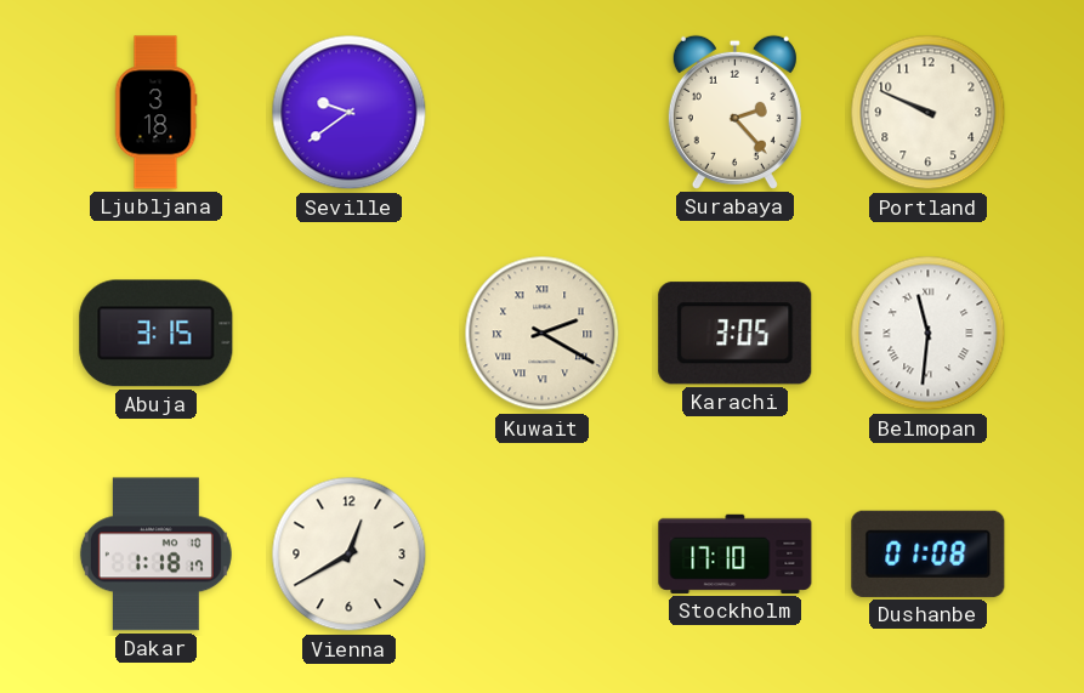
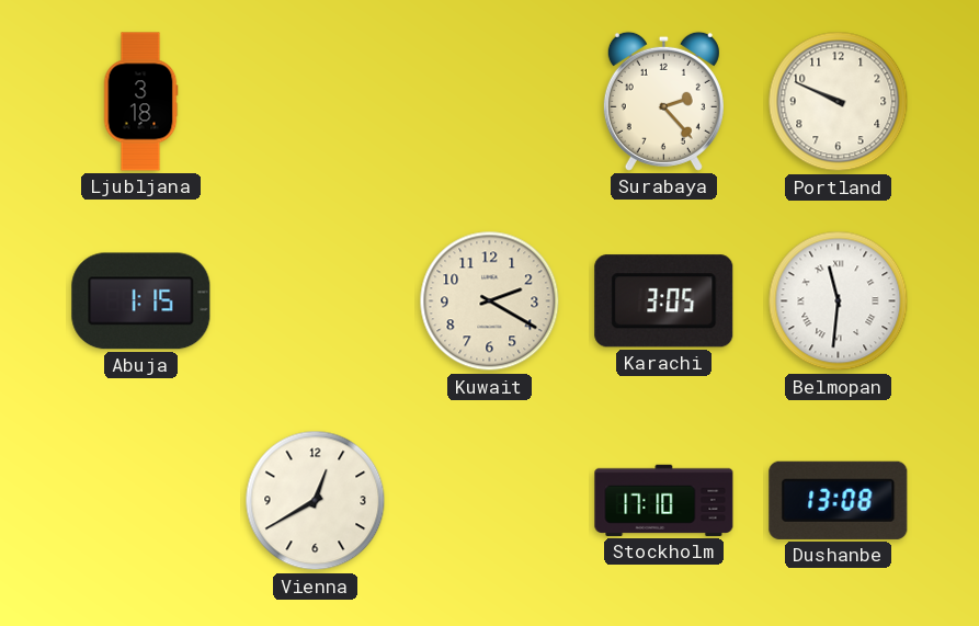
Seville: 9:39 -> none
Abuja: 3:15 -> 1:15
Kuwait numerals: Roman -> Arabic
Dakar: 1:18 -> none
Dushanbe: 01:08 -> 13:08
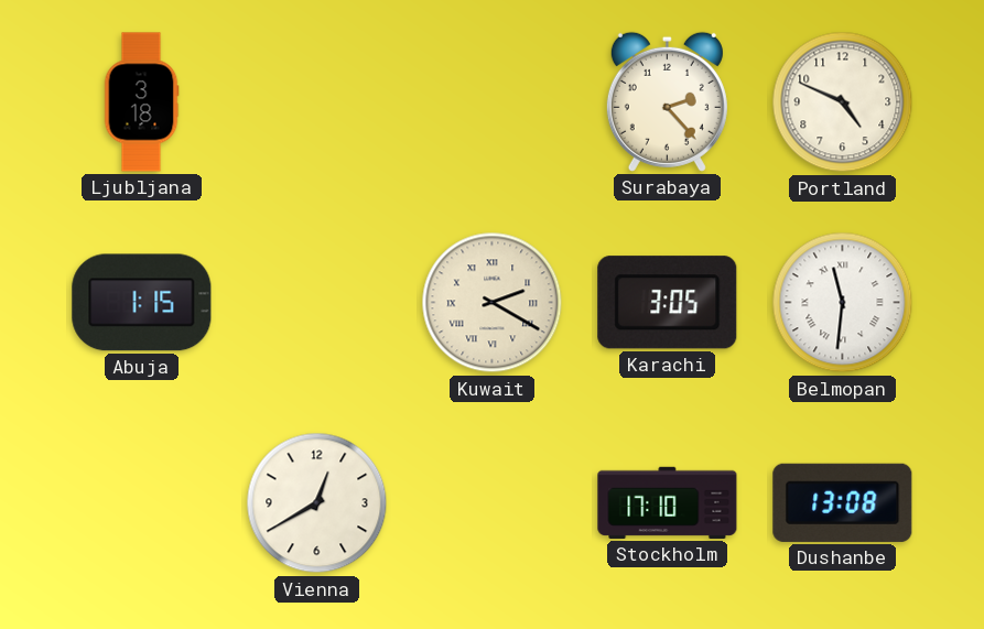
Portland: 9:49 -> 4:49
Kuwait numerals: Arabic -> Roman
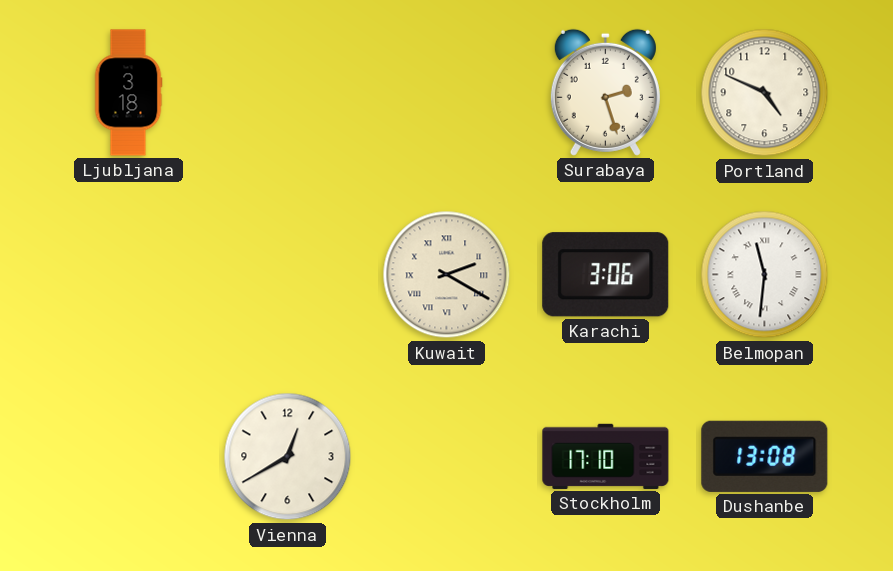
Surabaya: 2:23 -> 2:27
Abuja: 1:15 -> none
Karachi: 3:05 -> 3:06
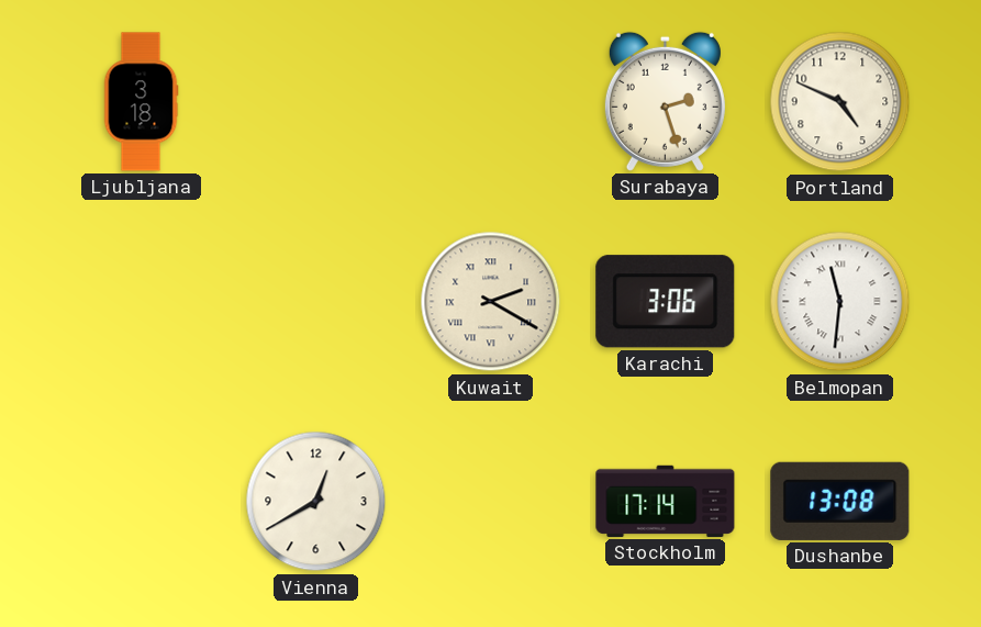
Stockholm: 17:10 -> 17:14
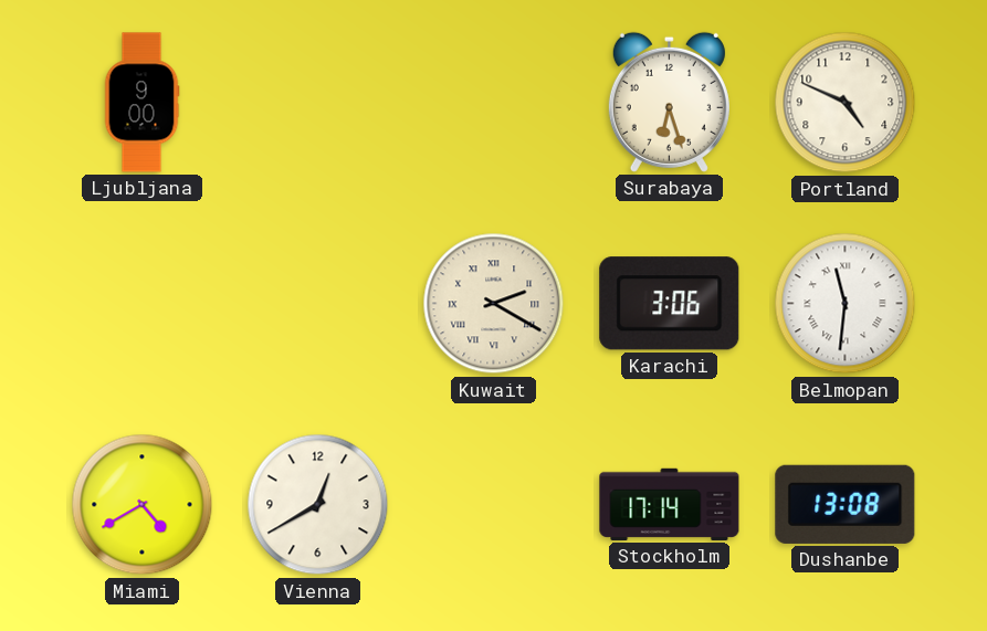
Ljubljana: 3:18 -> 9:00
Surabaya: 2:27 -> 6:27
Miami: none -> 4:40
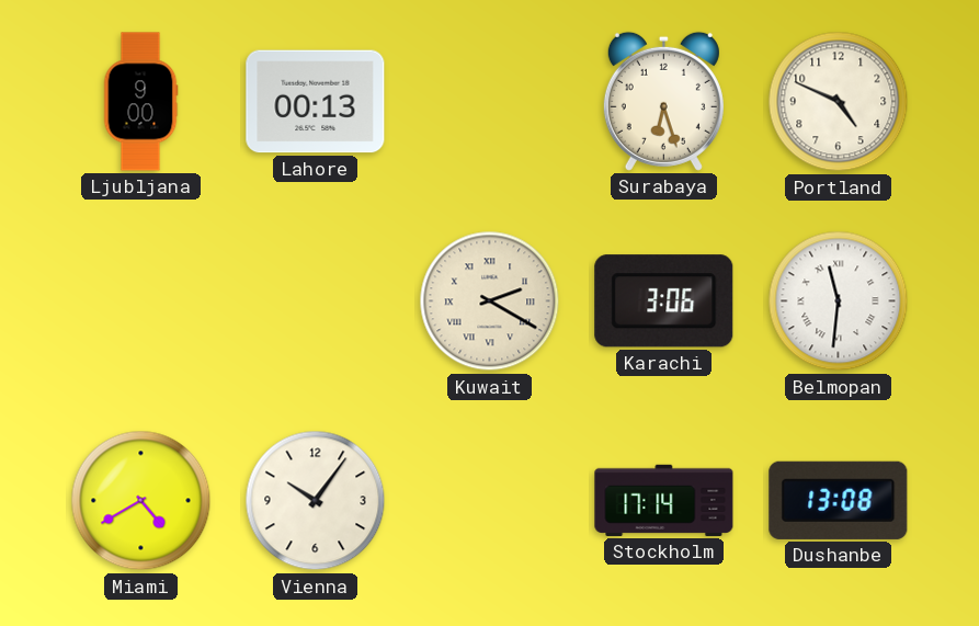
Lahore: none -> 00:13
Vienna: 12:40 -> 10:06
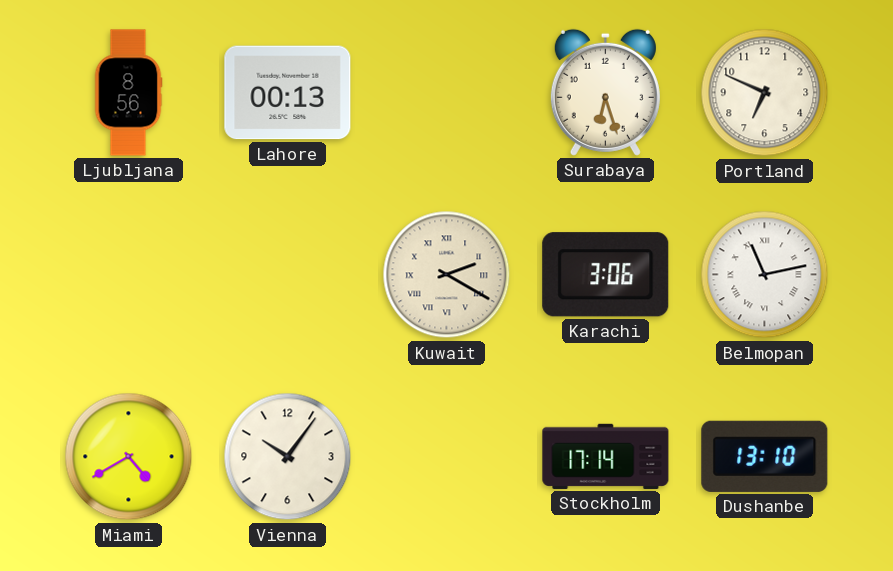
Ljubljana: 9:00 -> 8:56
Portland: 4:49 -> 6:49
Belmopan: 11:31 -> 11:13
Dushanbe: 13:08 -> 13:10
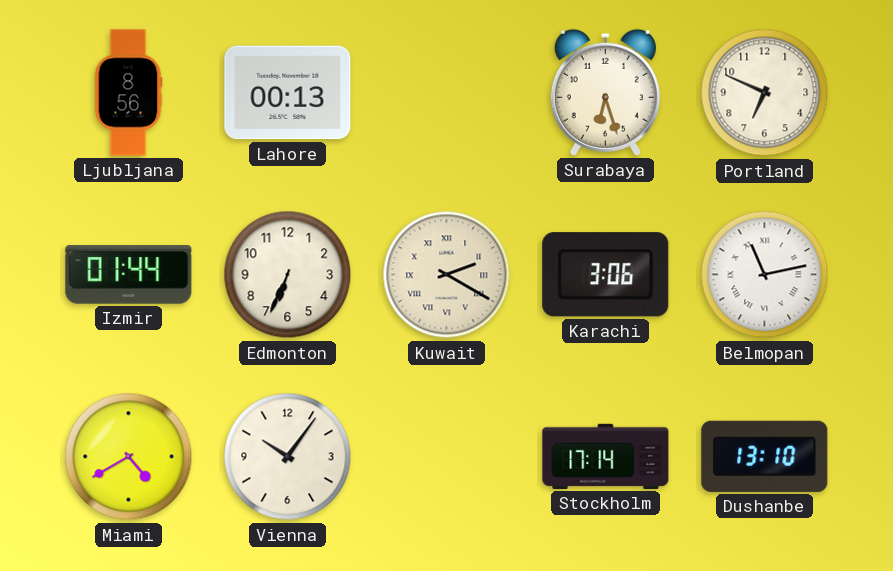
Izmir: none -> 01:44
Edmonton: none -> 6:34
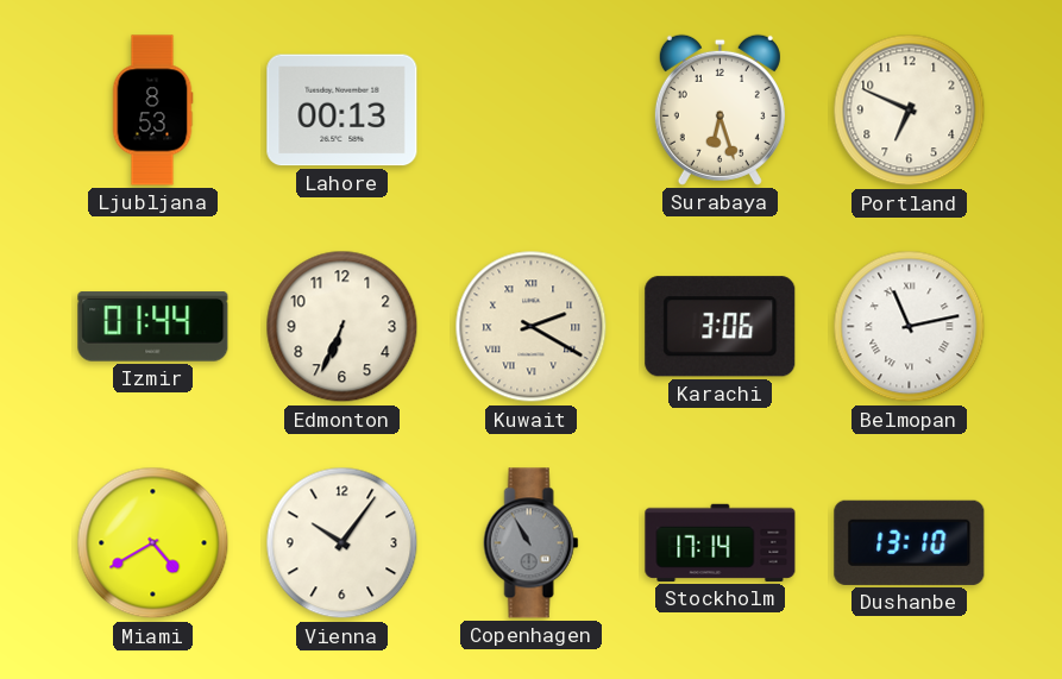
Ljubljana: 8:56 -> 8:53
Copenhagen: none -> 10:55
